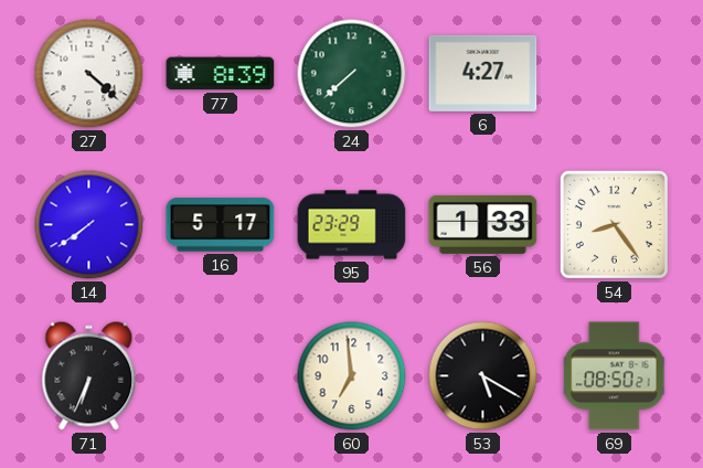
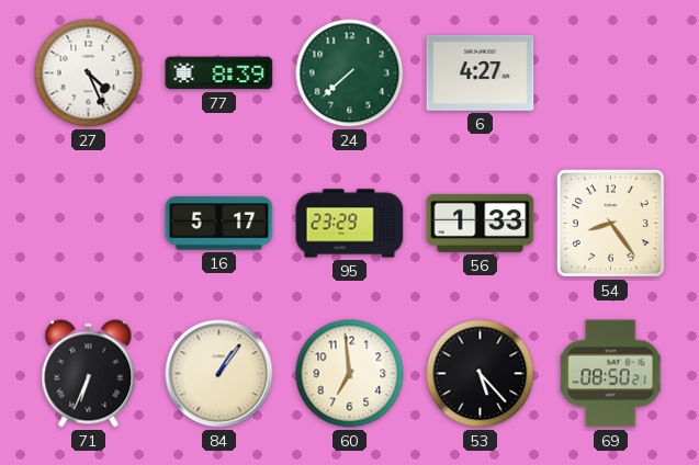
27: 4:22 -> 4:26
14: 7:39 -> none
84: none -> 1:06
53: 5:20 -> 5:23
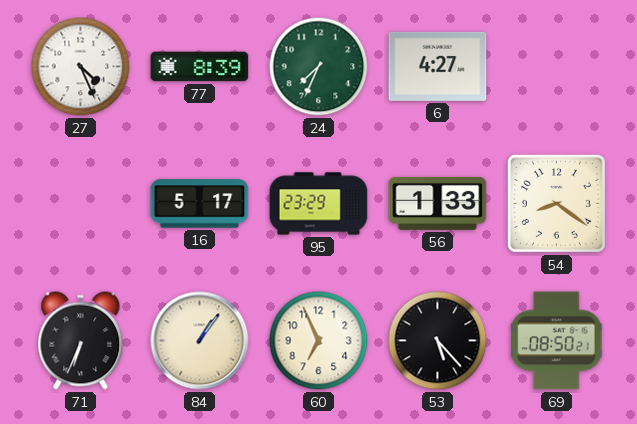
24: 7:38 -> 7:34
54: 8:24 -> 8:21
60: 6:59 -> 6:56
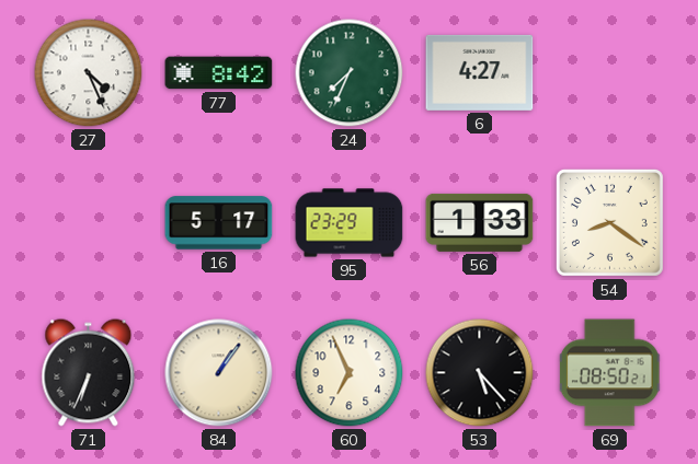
77: 8:39 -> 8:42
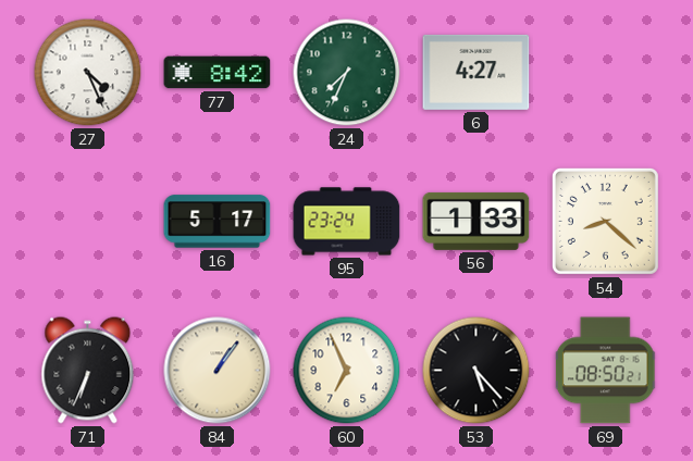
95: 23:29 -> 23:24
54: 8:21 -> 8:22
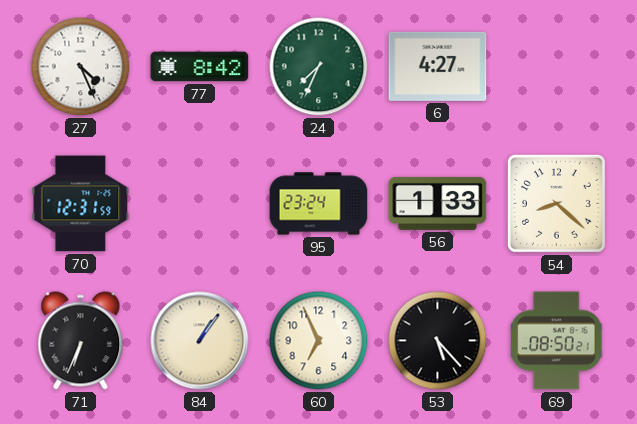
70: none -> 12:31
16: 5:17 -> none
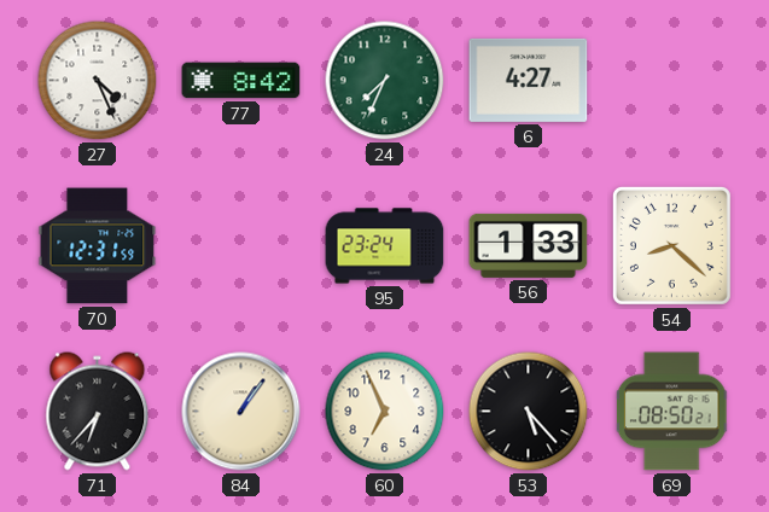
71: 6:34 -> 6:37
